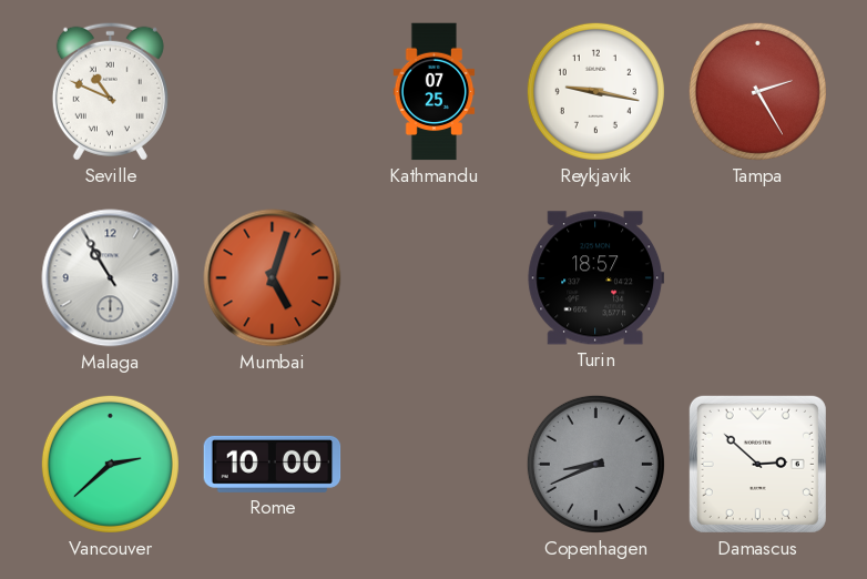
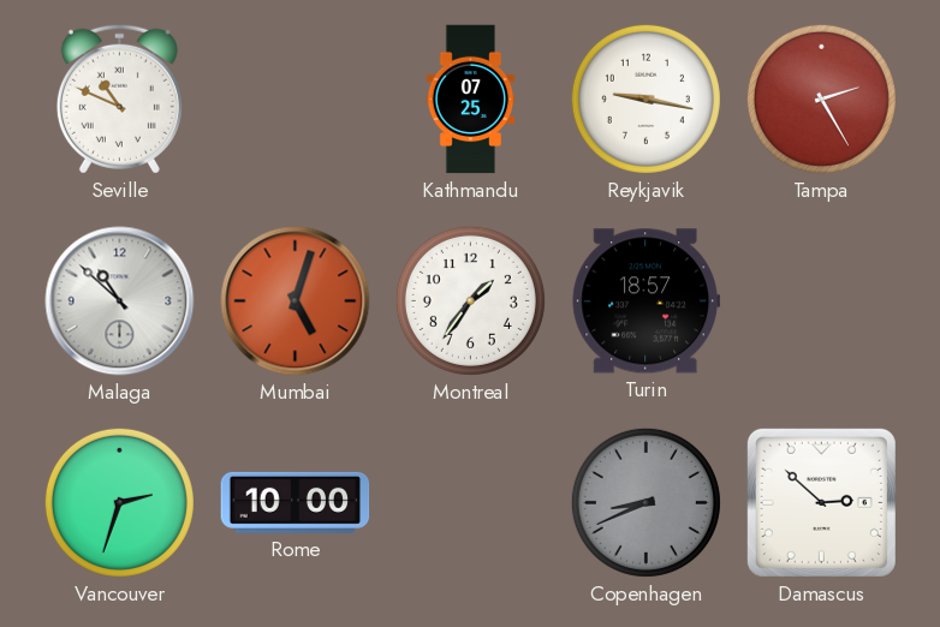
Malaga: 10:55 -> 10:52
Montreal: none -> 1:36
Vancouver: 2:38 -> 2:33
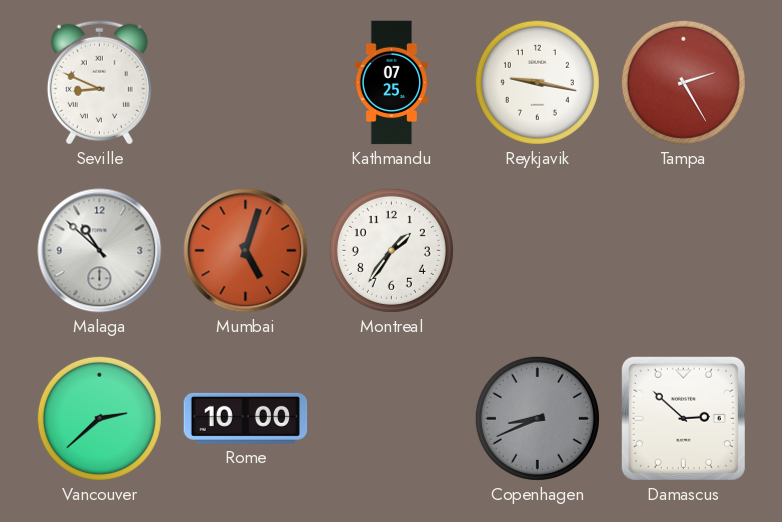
Seville: 10:49 -> 8:49
Turin: 18:57 -> none
Vancouver: 2:33 -> 2:38
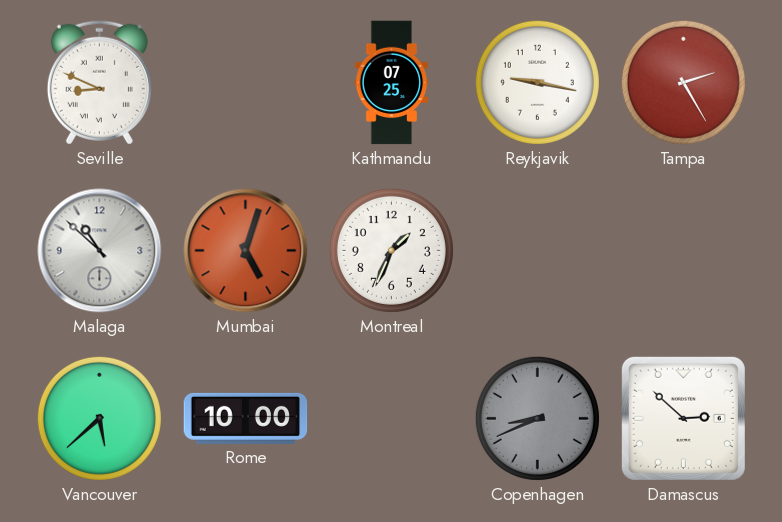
Montreal: 1:36 -> 1:34
Vancouver: 2:38 -> 5:38
